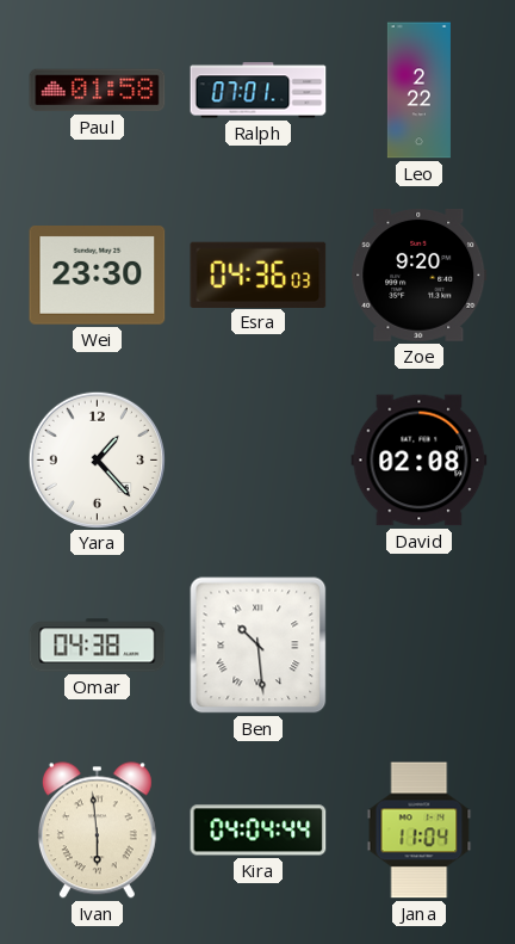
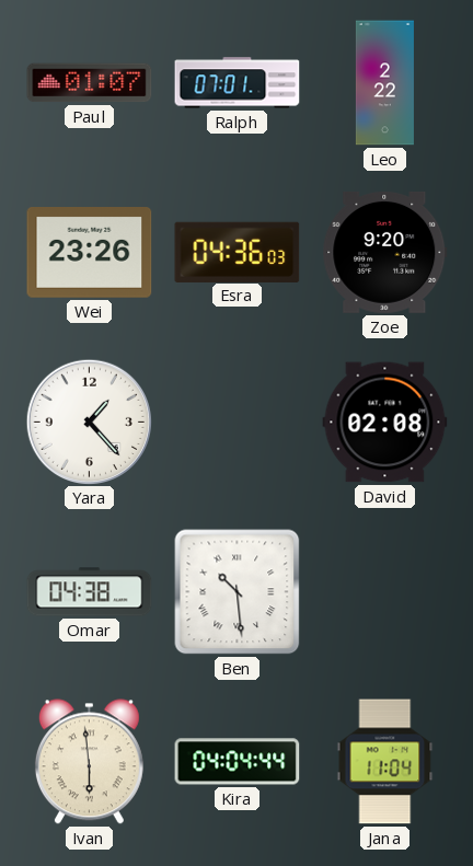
Paul: 01:58 -> 01:07
Wei: 23:30 -> 23:26
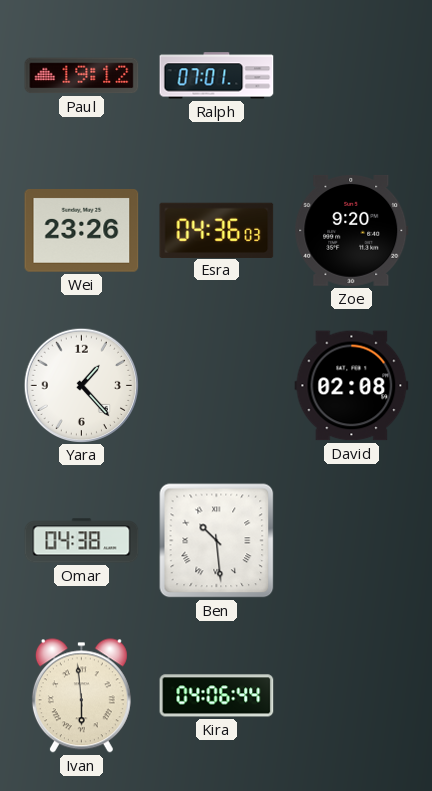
Paul: 01:07 -> 19:12
Leo: 2:22 -> none
Kira: 04:04 -> 04:06
Jana: 11:04 -> none
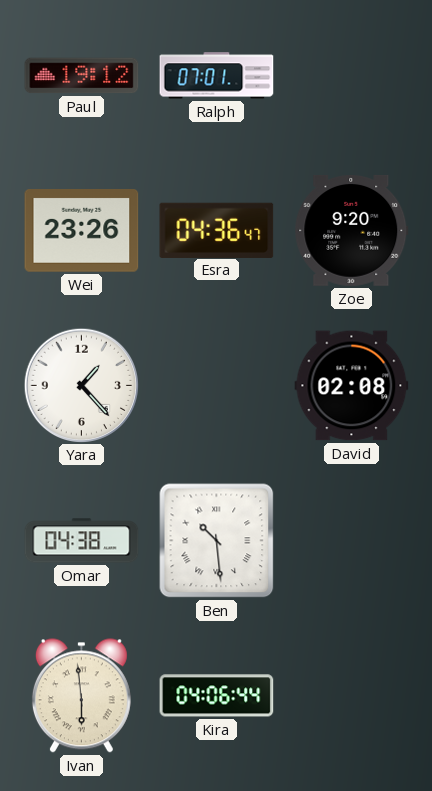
Esra: 04:36:03 -> 04:36:47
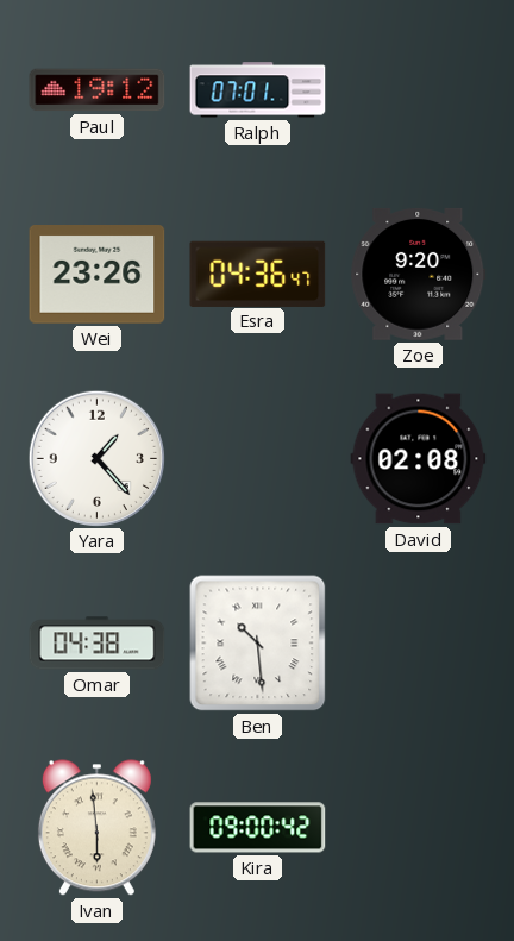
Kira: 04:06 -> 09:00
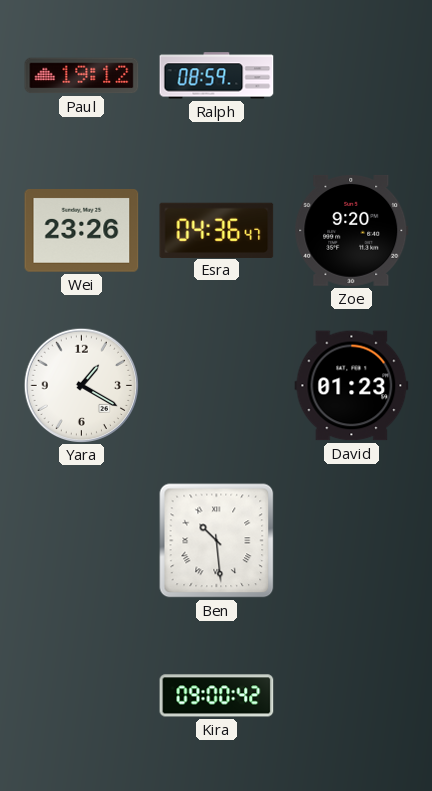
Ralph: 07:01 -> 08:59
Yara: 1:23 -> 1:20
David: 02:08 -> 01:23
Omar: 04:38 -> none
Ivan: 5:59 -> none
